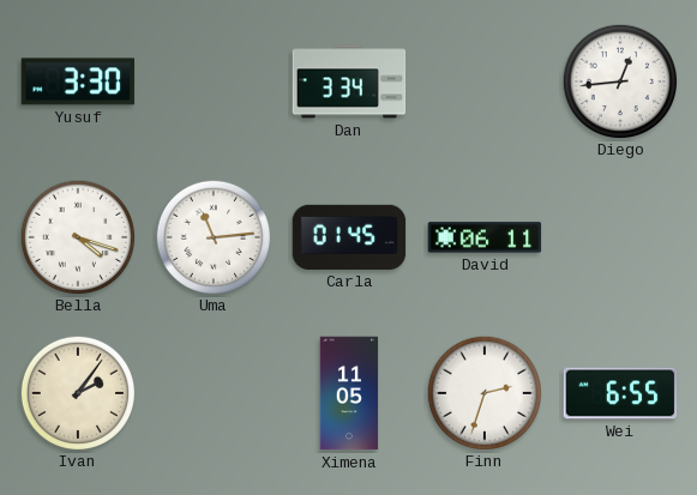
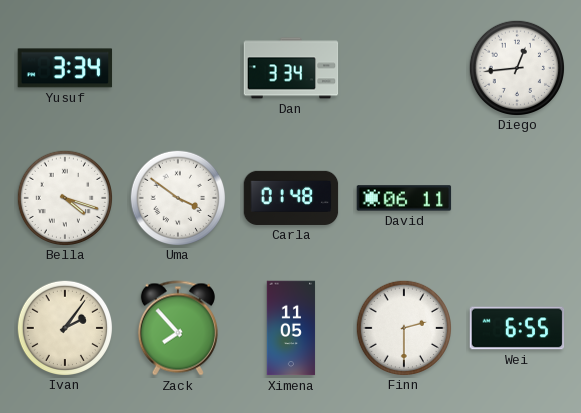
Yusuf: 3:30 -> 3:34
Uma: 11:14 -> 3:51
Carla: 01:45 -> 01:48
Zack: none -> 7:53
Finn: 2:33 -> 2:30
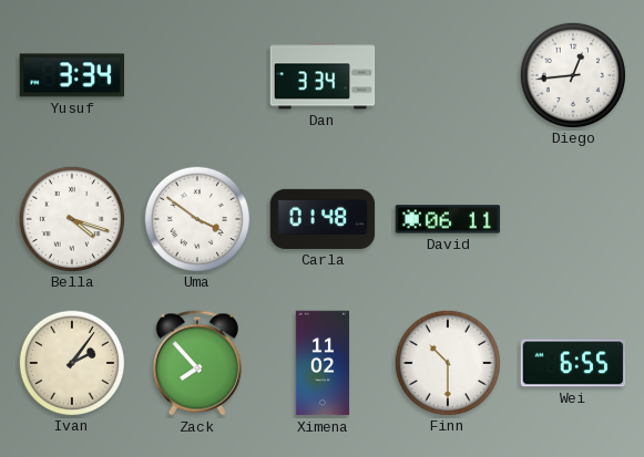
Ximena: 11:05 -> 11:02
Finn: 2:30 -> 10:30
